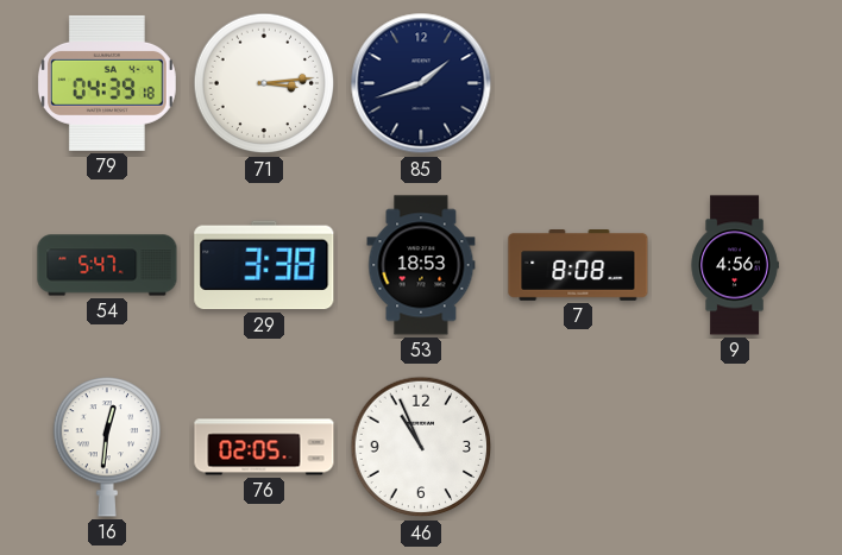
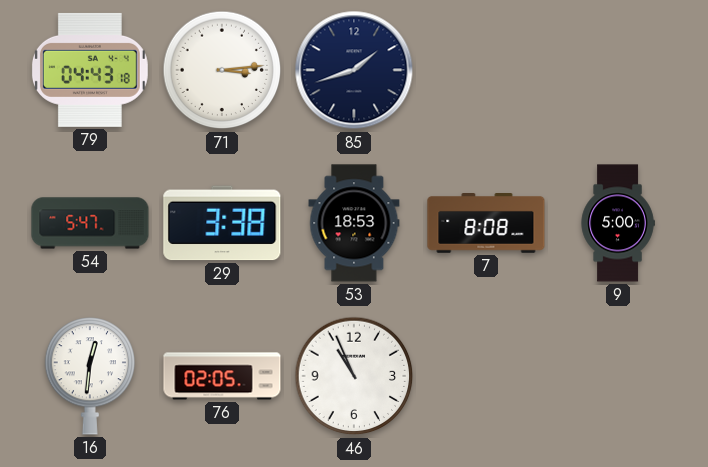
79: 04:39 -> 04:43
9: 4:56 -> 5:00
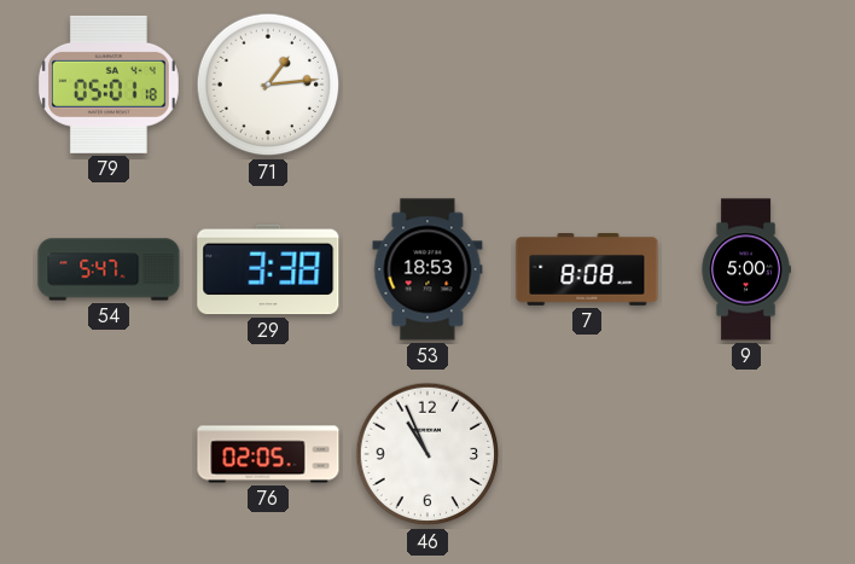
79: 04:43 -> 05:01
71: 3:14 -> 1:14
85: 1:42 -> none
16: 12:31 -> none
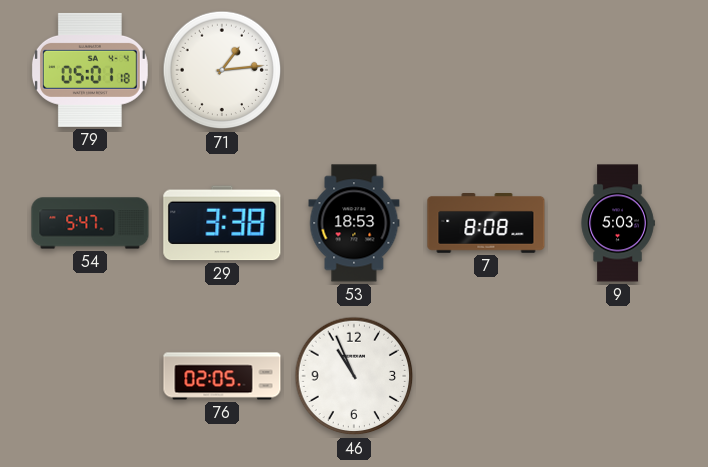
9: 5:00 -> 5:03
